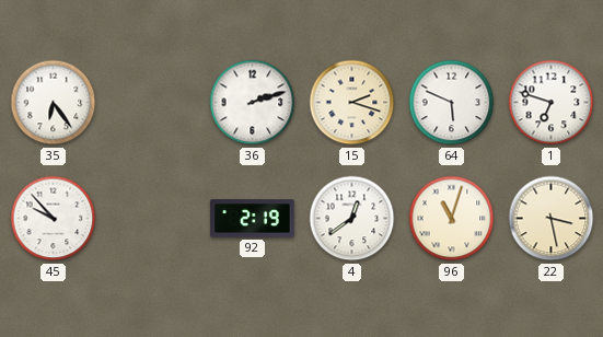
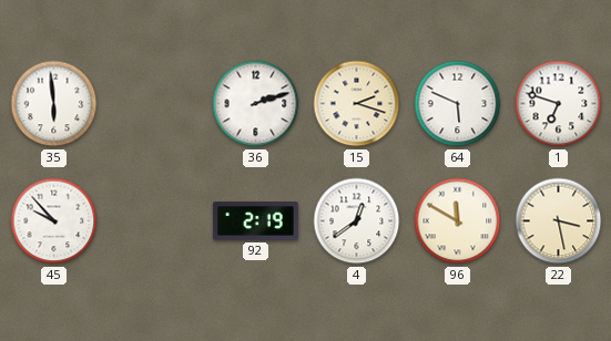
35: 6:24 -> 5:59
96: 11:03 -> 11:50
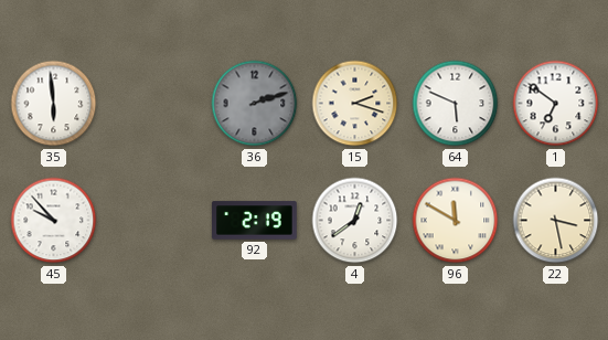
36 dial: white -> grey
1: 6:48 -> 6:51
